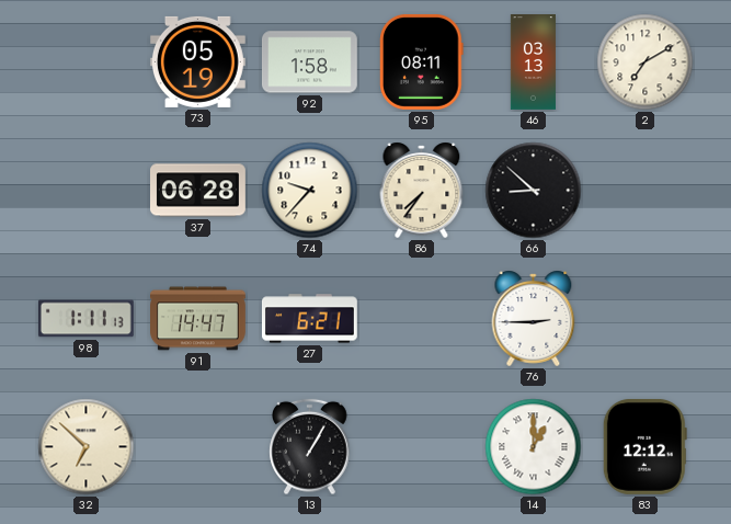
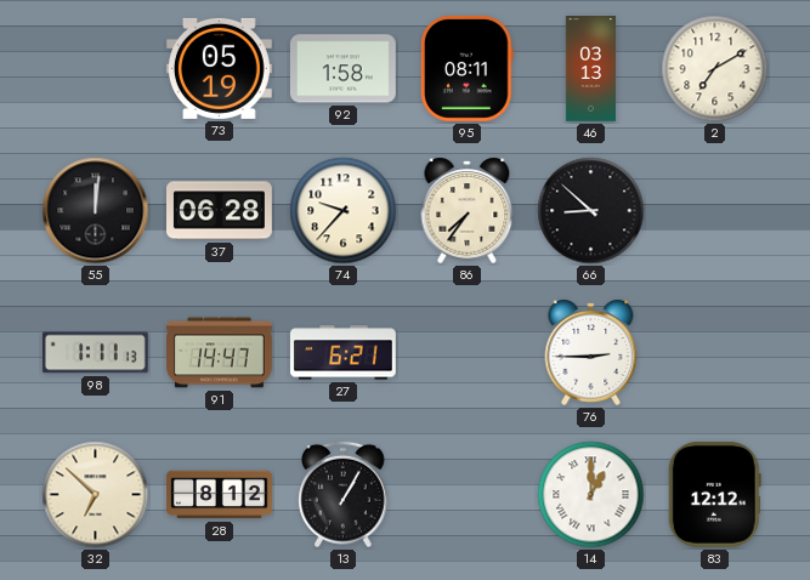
55: none -> 12:01
28: none -> 8:12
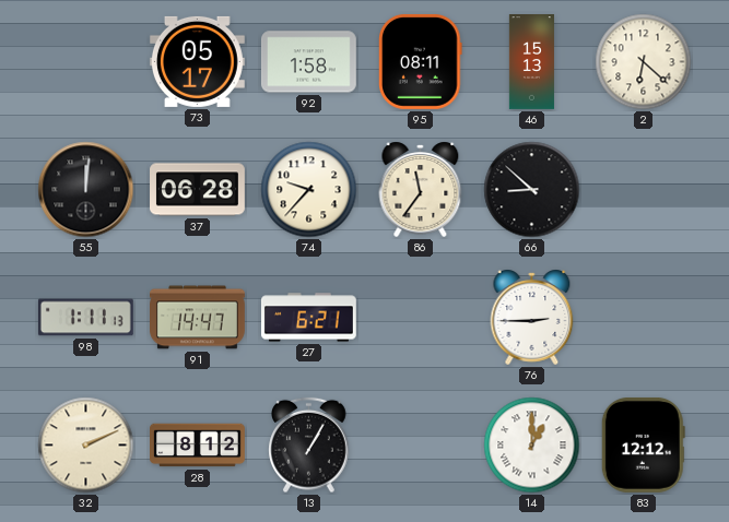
73: 05:19 -> 05:17
46: 03:13 -> 15:13
2: 7:10 -> 6:22
86: 7:36 -> 11:36
32: 6:52 -> 2:11
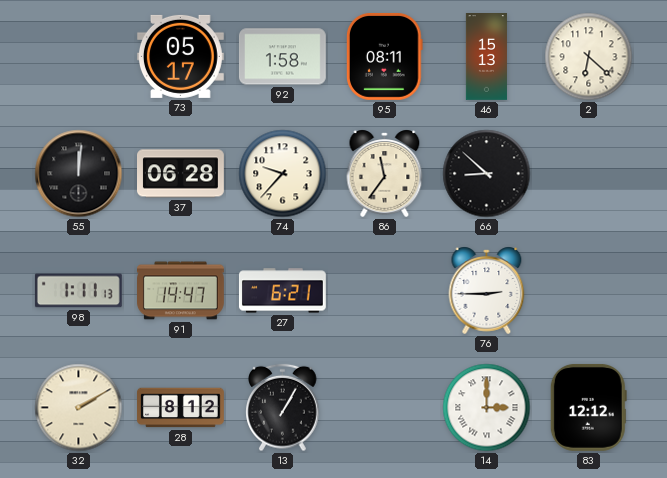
32: 2:11 -> 2:10
14: 1:00 -> 3:00
